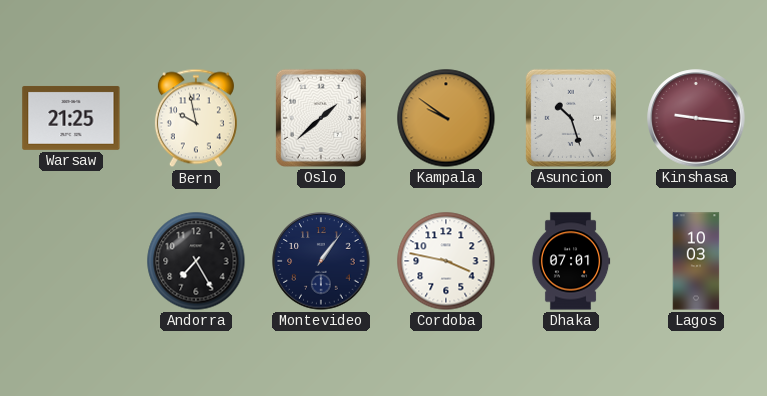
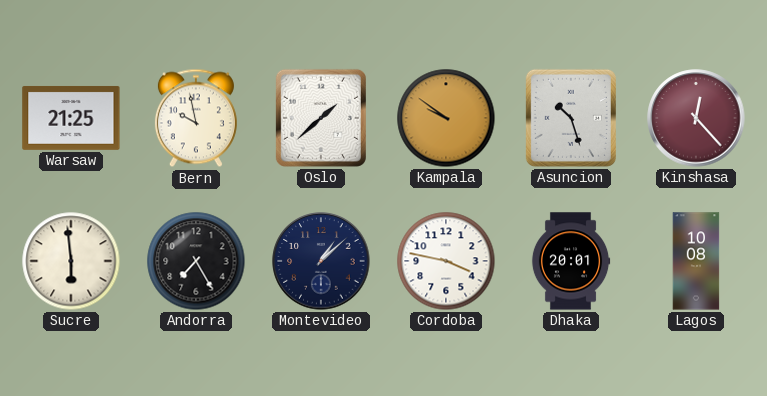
Kinshasa: 9:16 -> 12:23
Sucre: none -> 5:59
Montevideo: 1:06 -> 1:08
Dhaka: 07:01 -> 20:01
Lagos: 10:03 -> 10:08
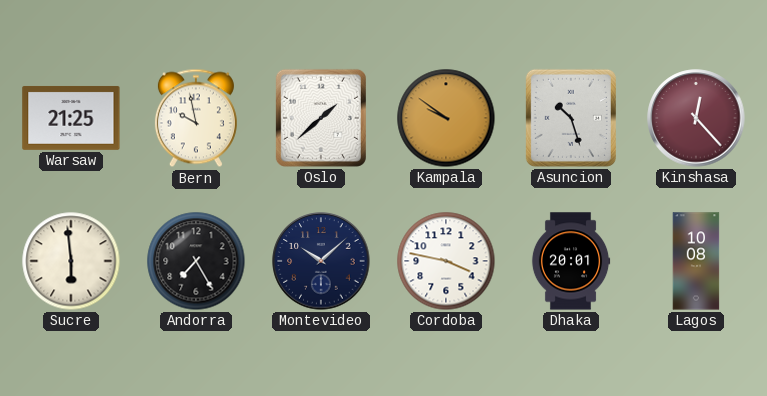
Montevideo: 1:08 -> 10:08
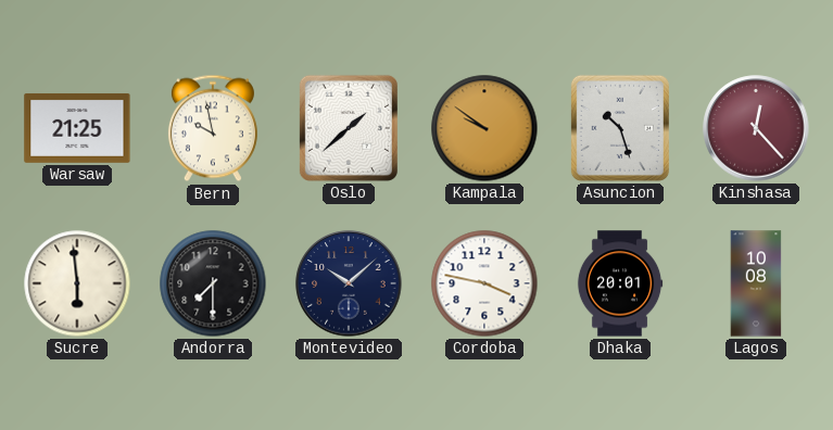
Andorra: 7:25 -> 7:30
